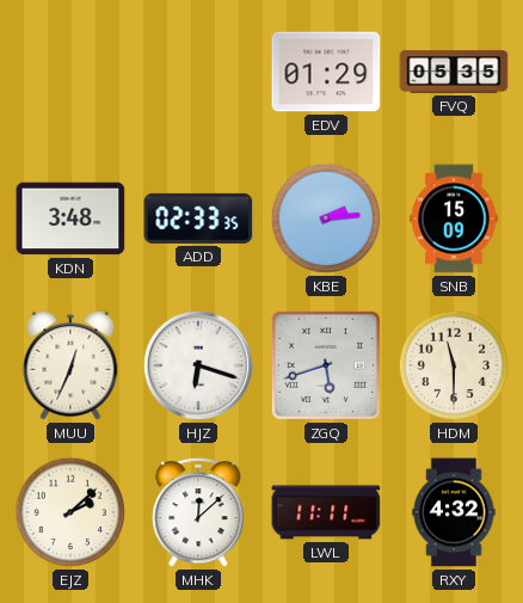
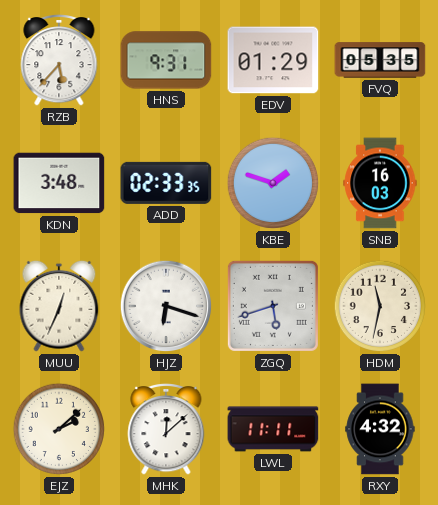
RZB: none -> 5:37
HNS: none -> 9:31
KBE: 2:14 -> 1:48
SNB: 15:09 -> 16:03
HDM: 11:30 -> 11:32
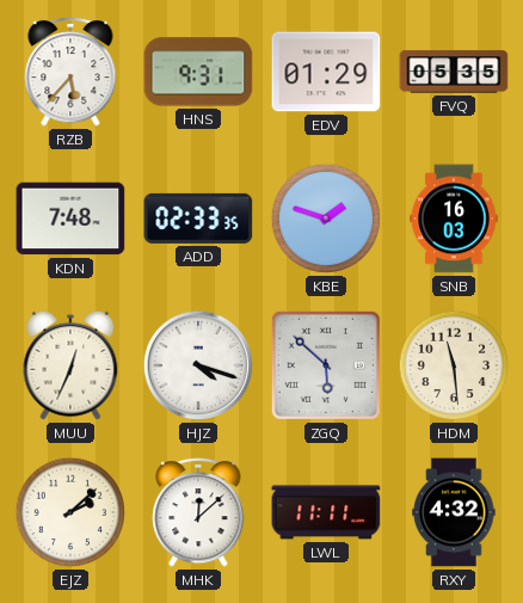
KDN: 3:48 -> 7:48
HJZ: 6:18 -> 4:18
ZGQ: 5:42 -> 5:52
HDM: 11:32 -> 11:29
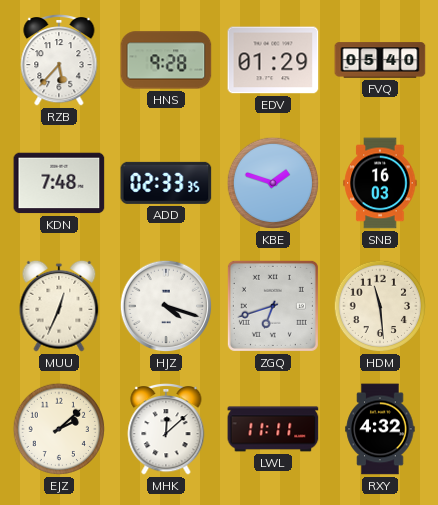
HNS: 9:31 -> 9:28
FVQ: 05:35 -> 05:40
ZGQ: 5:52 -> 6:42
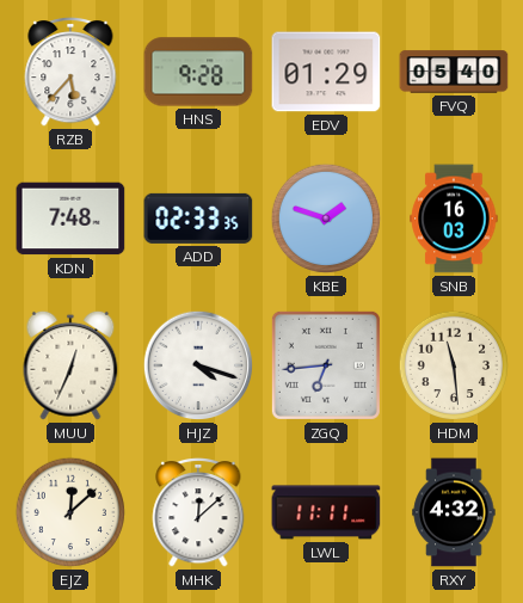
ZGQ: 6:42 -> 6:44
EJZ: 2:08 -> 12:08
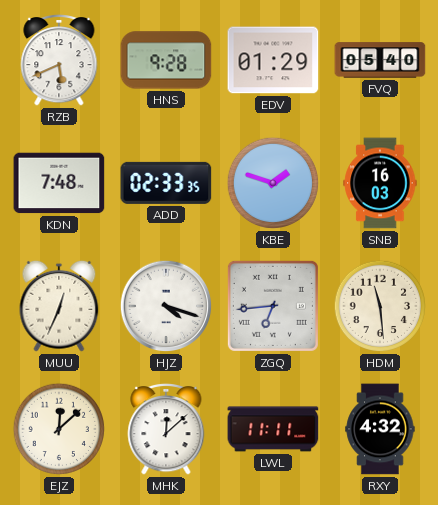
RZB: 5:37 -> 5:41
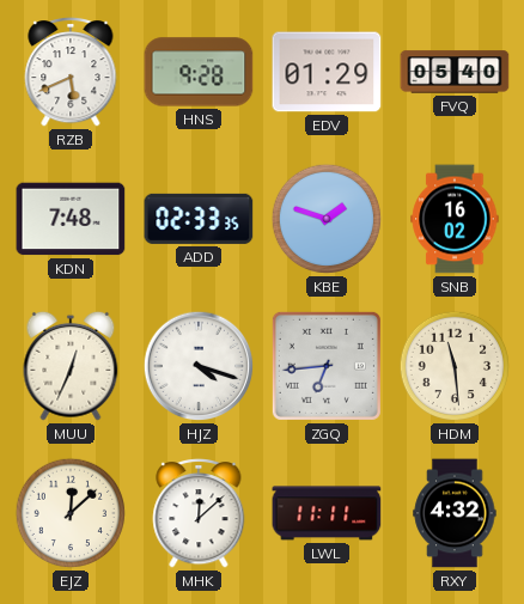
SNB: 16:03 -> 16:02
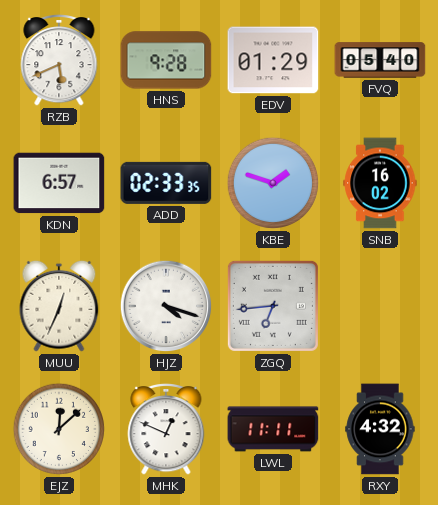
KDN: 7:48 -> 6:57
HDM: 11:29 -> none
MHK: 12:08 -> 12:49
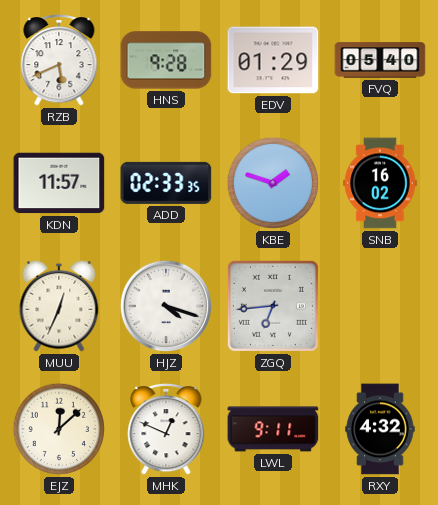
KDN: 6:57 -> 11:57
LWL: 11:11 -> 9:11
